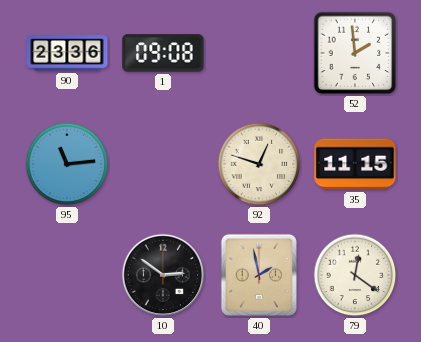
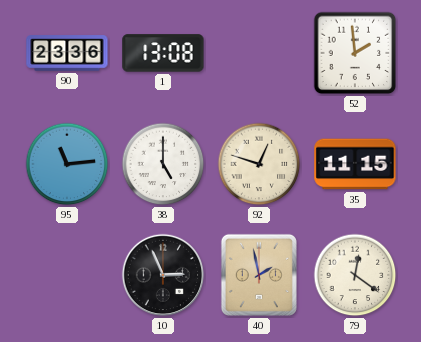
1: 09:08 -> 13:08
38: none -> 5:00
10: 2:51 -> 2:56
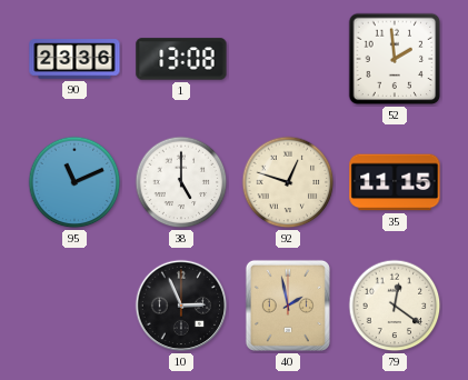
95: 11:14 -> 11:11
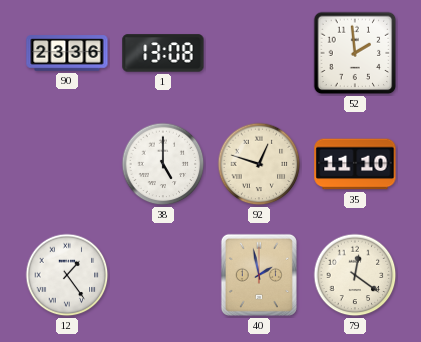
95: 11:11 -> none
35: 11:15 -> 11:10
12: none -> 1:24
10: 2:56 -> none
